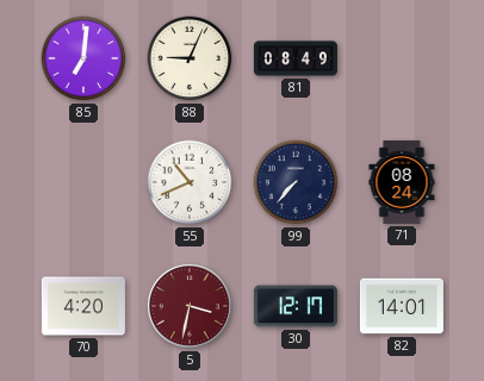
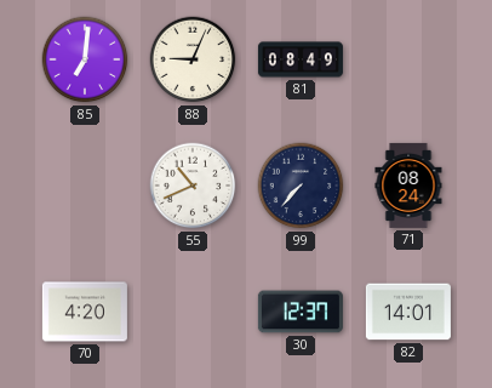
5: 3:32 -> none
30: 12:17 -> 12:37
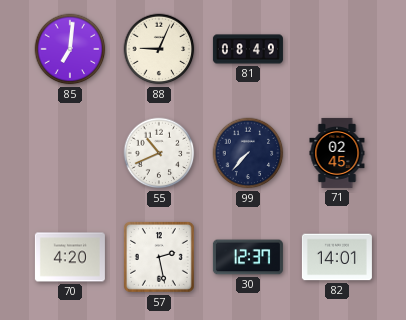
71: 08:24 -> 02:45
57: none -> 2:28
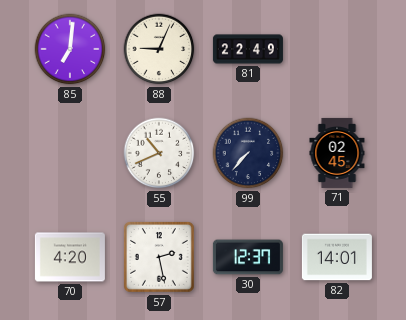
81: 08:49 -> 22:49
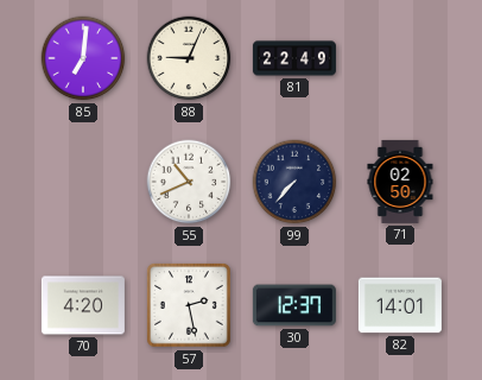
71: 02:45 -> 02:50
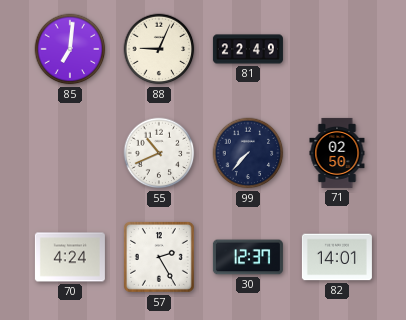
70: 4:20 -> 4:24
57: 2:28 -> 2:25
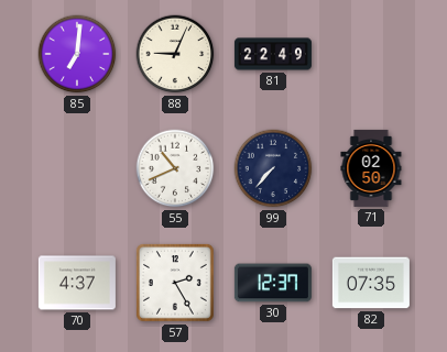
70: 4:24 -> 4:37
82: 14:01 -> 07:35
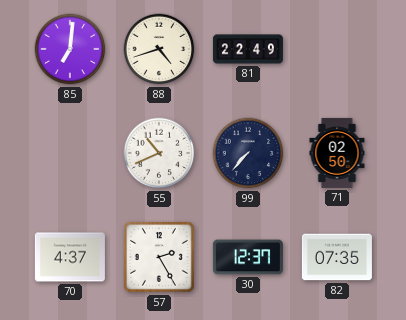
88: 9:04 -> 4:42
